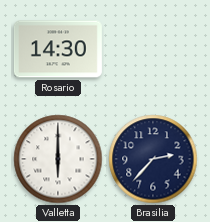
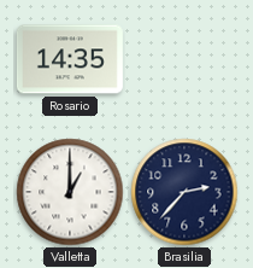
Rosario: 14:30 -> 14:35
Valletta: 6:00 -> 1:00
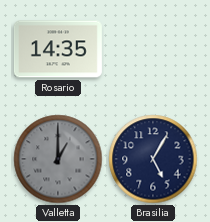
Valletta dial: white -> grey
Brasilia: 2:37 -> 5:05
